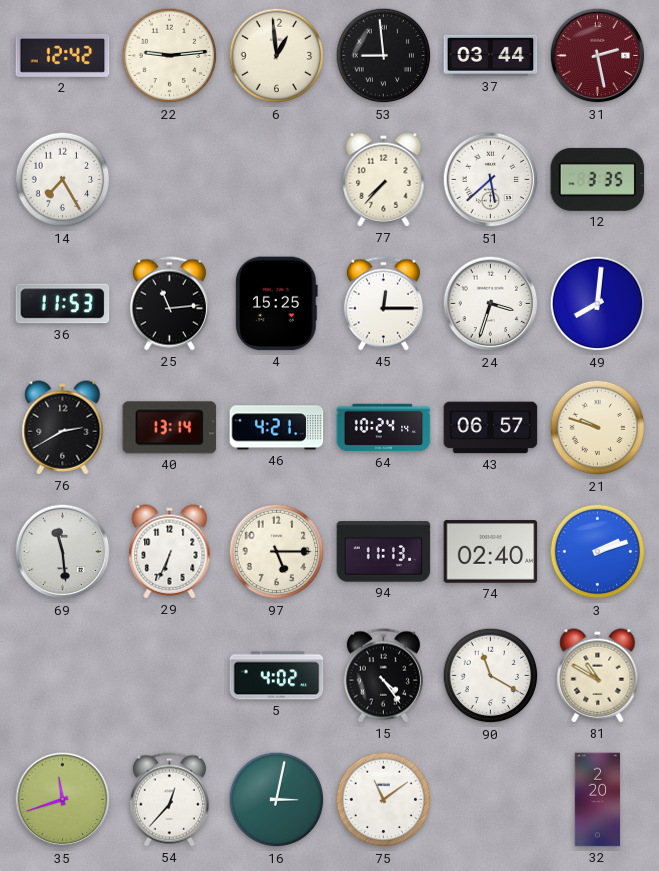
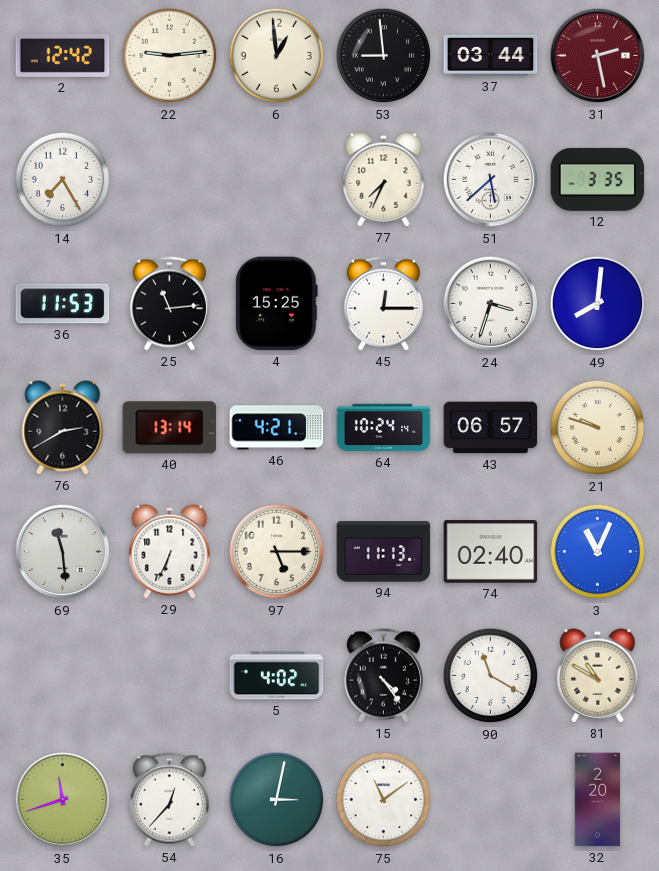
77: 7:37 -> 7:34
3: 2:12 -> 11:04
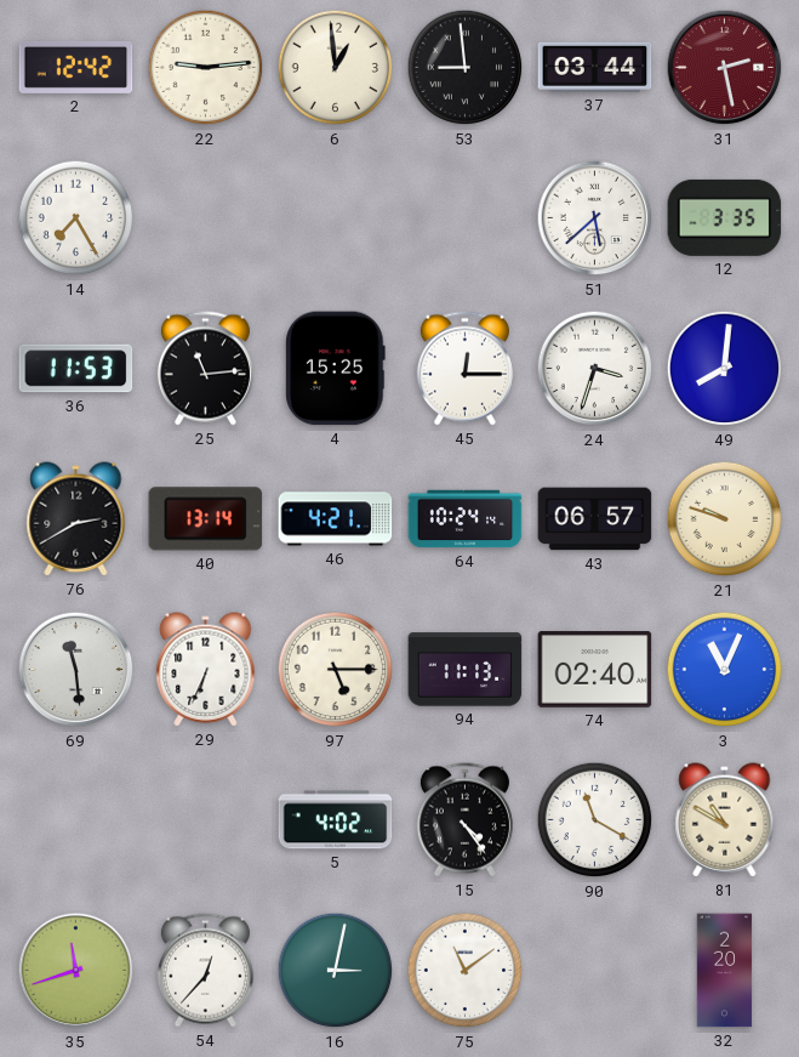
77: 7:34 -> none
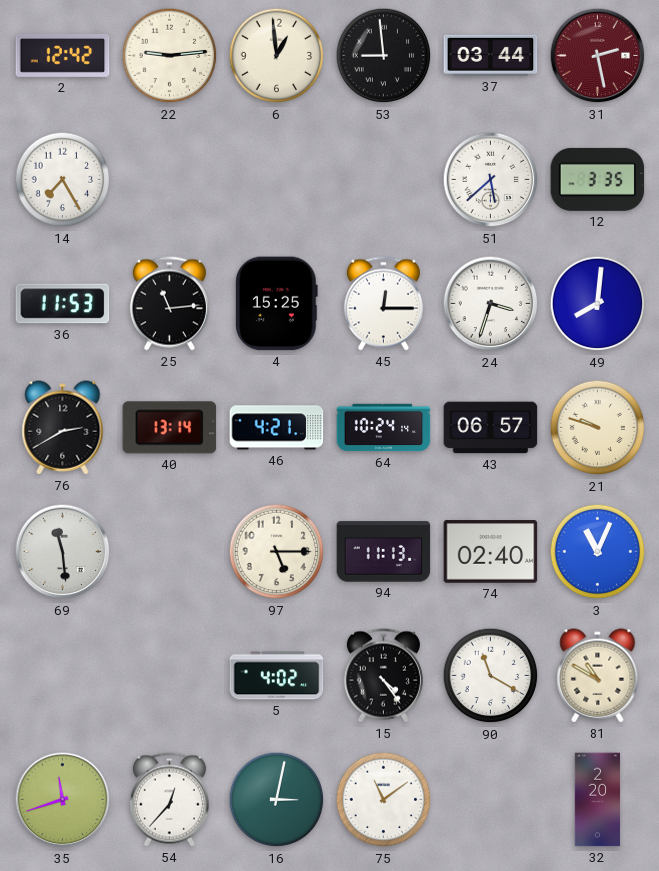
29: 6:34 -> none
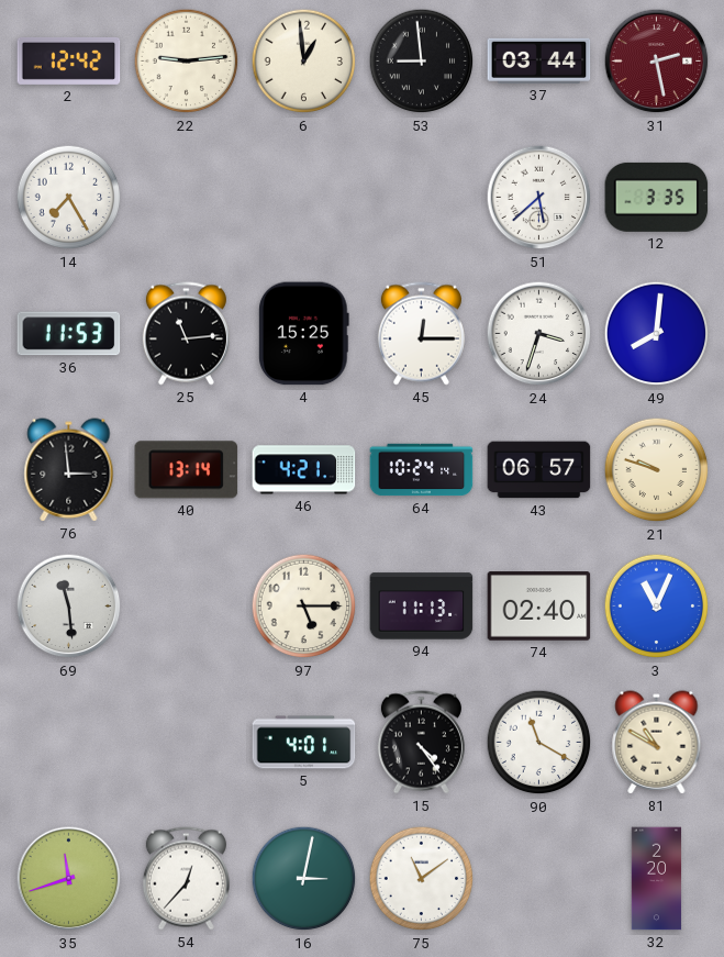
76: 2:40 -> 2:59
5: 4:02 -> 4:01
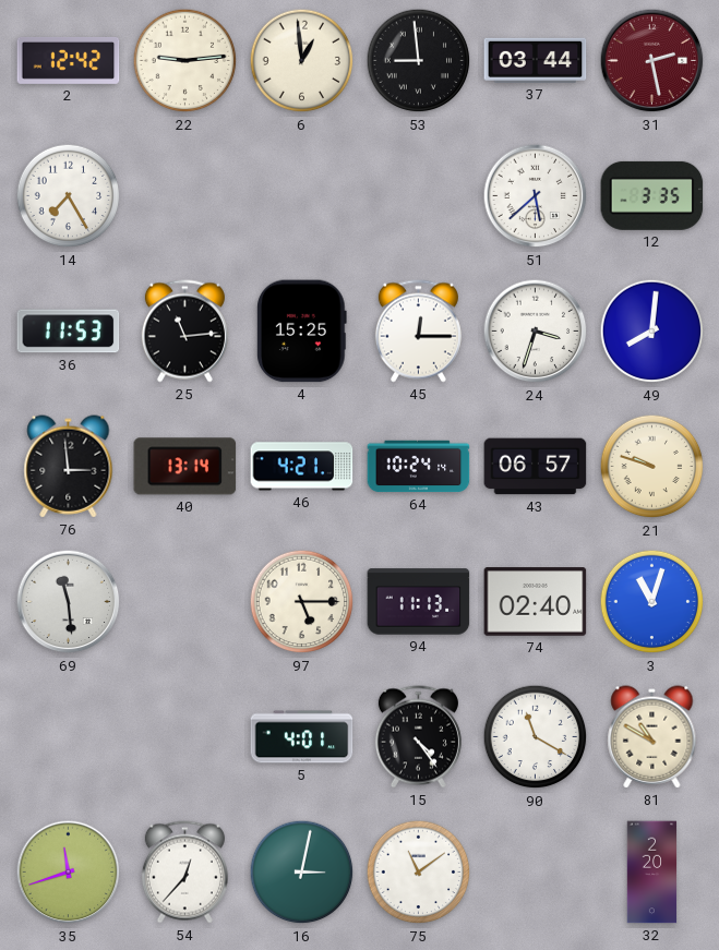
3: 11:04 -> 11:03
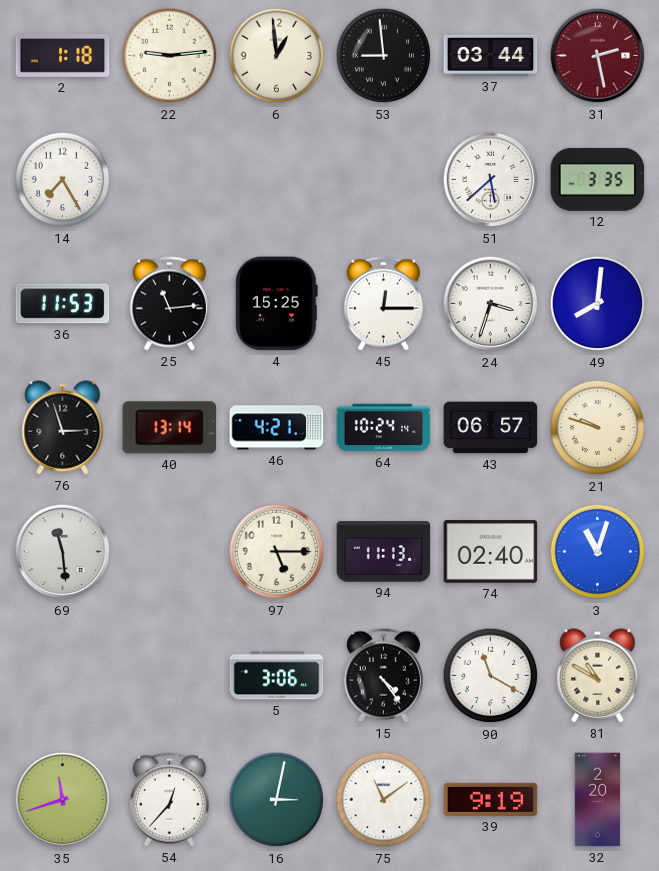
2: 12:42 -> 1:18
76: 2:59 -> 2:57
5: 4:01 -> 3:06
39: none -> 9:19
